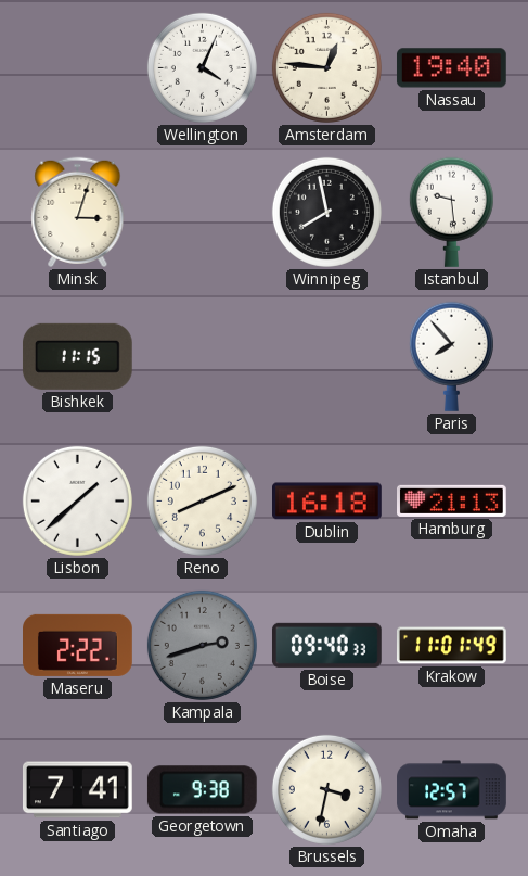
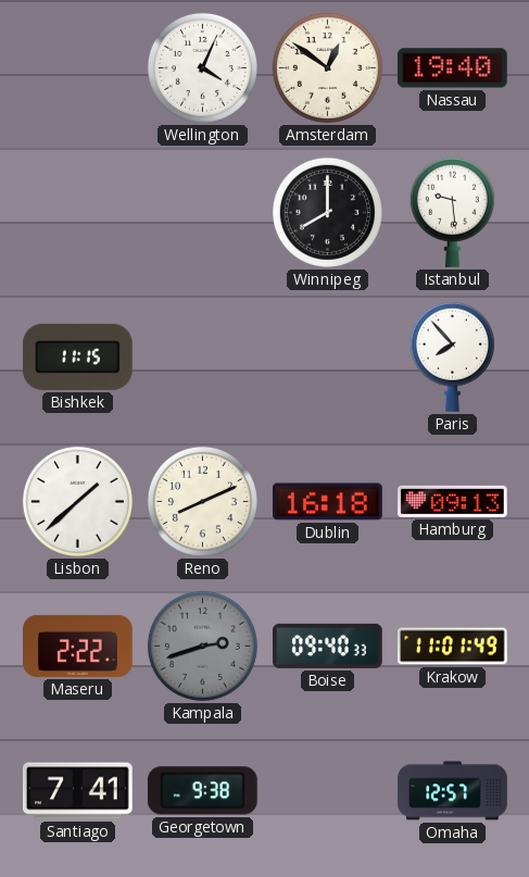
Amsterdam: 12:46 -> 12:51
Minsk: 3:03 -> none
Winnipeg: 7:58 -> 8:00
Hamburg: 21:13 -> 09:13
Brussels: 3:32 -> none
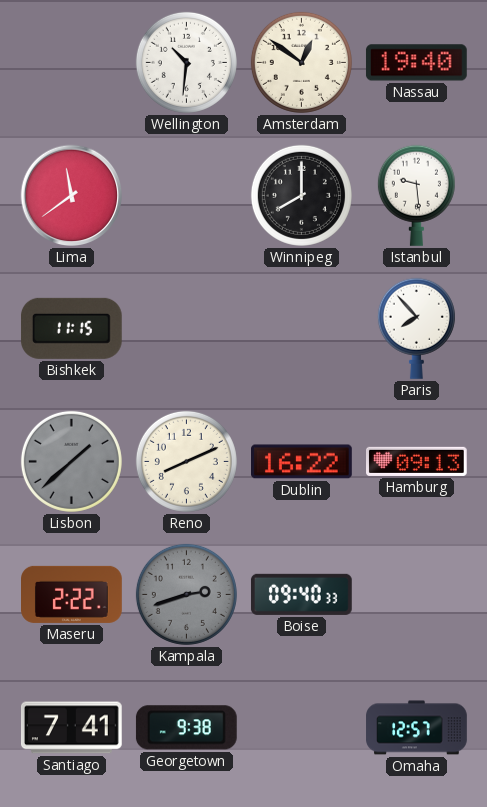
Wellington: 4:04 -> 10:31
Lima: none -> 11:39
Lisbon dial: white -> grey
Dublin: 16:18 -> 16:22
Krakow: 11:01 -> none
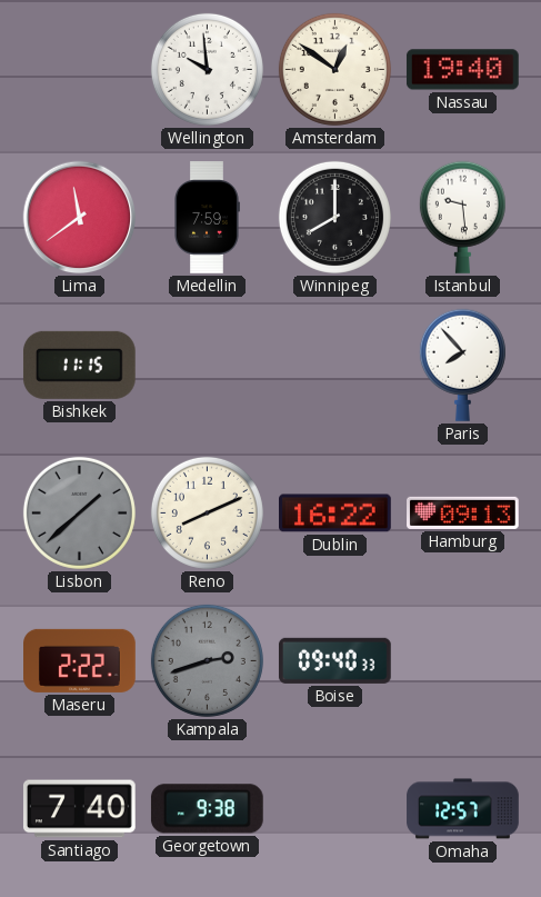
Wellington: 10:31 -> 9:59
Medellin: none -> 7:59
Santiago: 7:41 -> 7:40
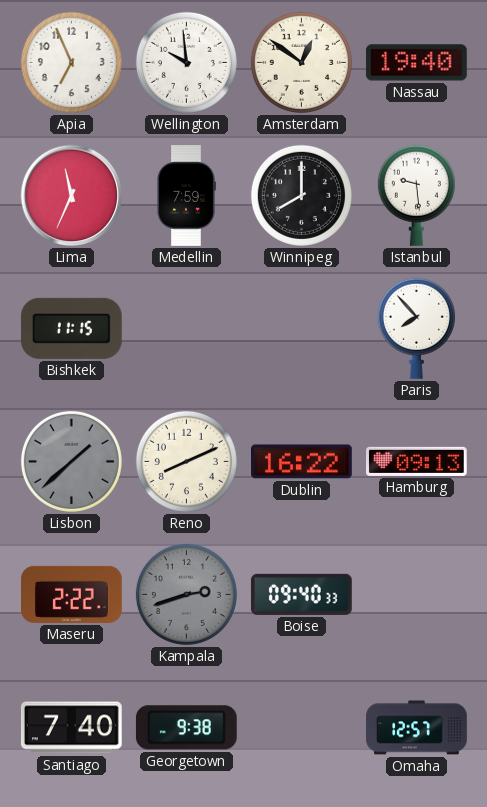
Apia: none -> 6:56
Lima: 11:39 -> 11:34
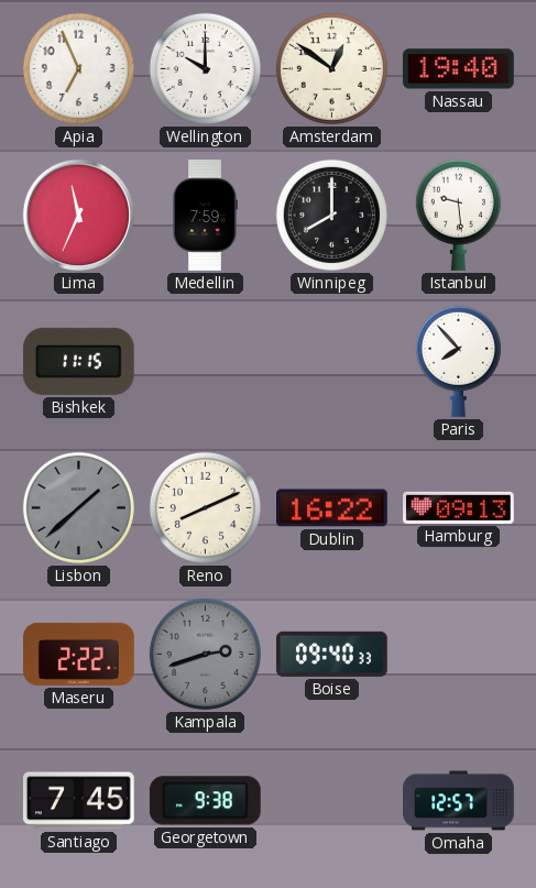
Wellington: 9:59 -> 10:00
Santiago: 7:40 -> 7:45
